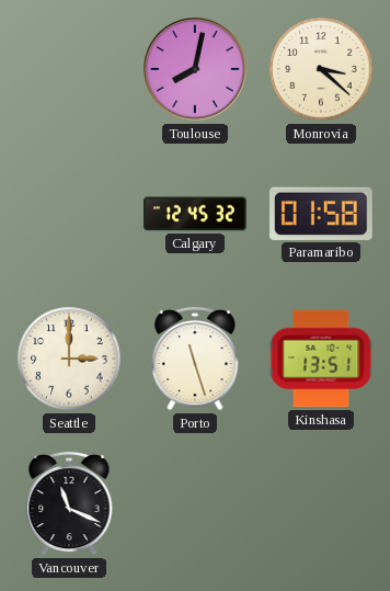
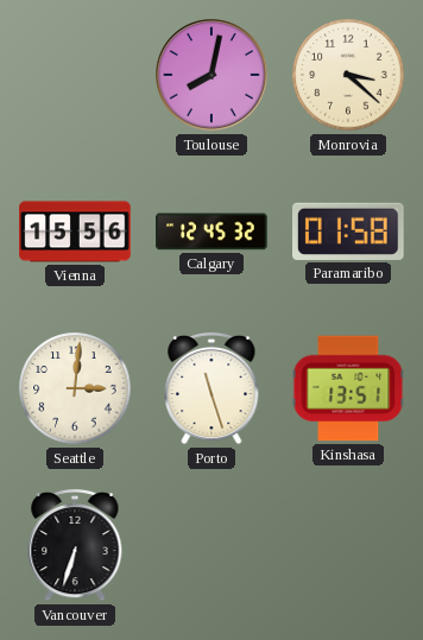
Vienna: none -> 15:56
Seattle: 3:00 -> 3:01
Vancouver: 11:19 -> 6:33
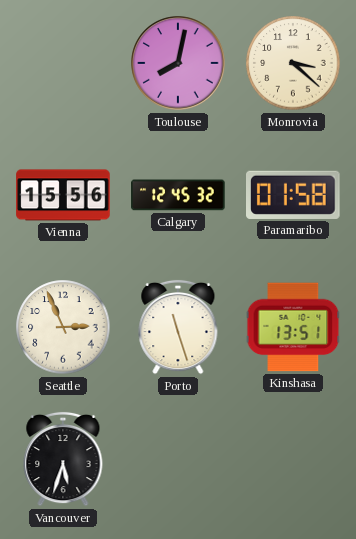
Seattle: 3:01 -> 2:56
Vancouver: 6:33 -> 5:33
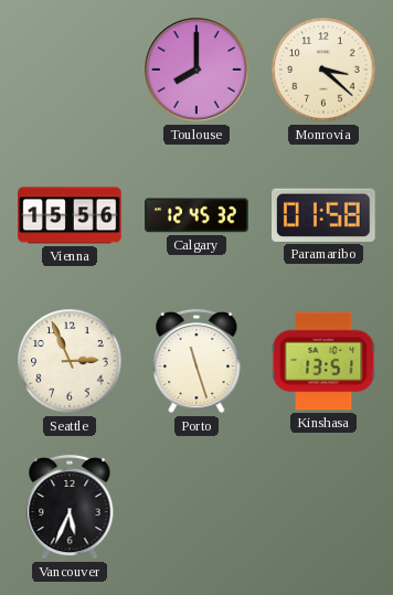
Toulouse: 8:02 -> 8:00
Vancouver: 5:33 -> 5:34
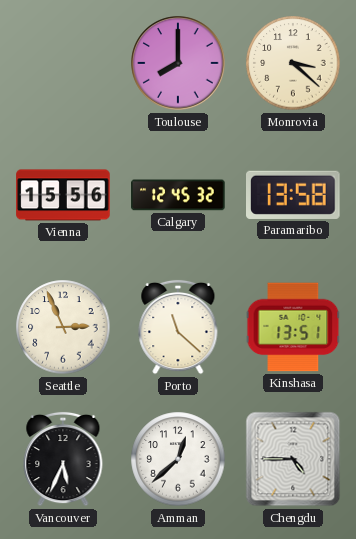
Paramaribo: 01:58 -> 13:58
Porto: 11:27 -> 11:22
Amman: none -> 12:38
Chengdu: none -> 4:45
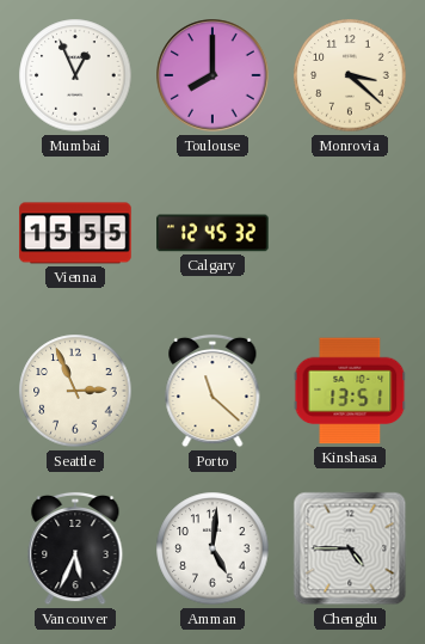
Mumbai: none -> 12:56
Vienna: 15:56 -> 15:55
Paramaribo: 13:58 -> none
Amman: 12:38 -> 5:01
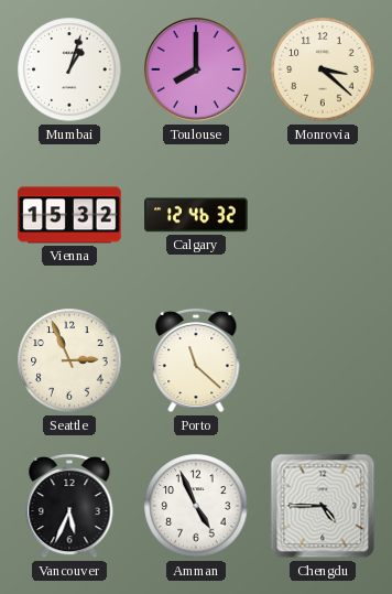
Mumbai: 12:56 -> 1:03
Vienna: 15:55 -> 15:32
Calgary: 12:45 -> 12:46
Kinshasa: 13:51 -> none
Amman: 5:01 -> 4:56
